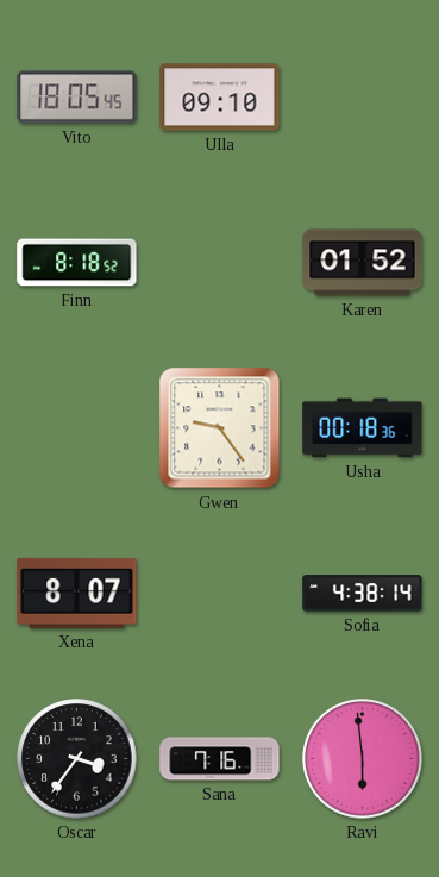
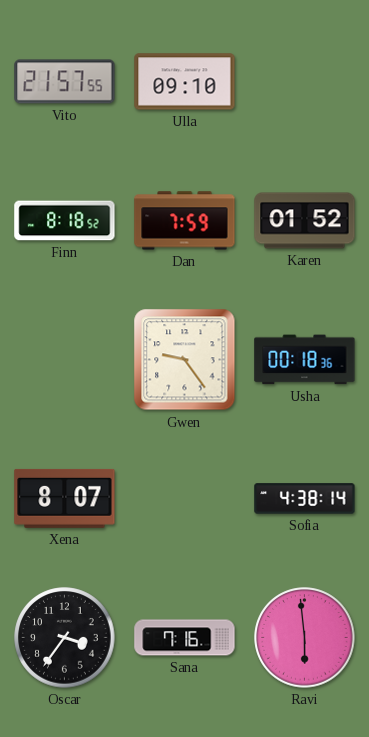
Vito: 18:05 -> 21:57
Dan: none -> 7:59
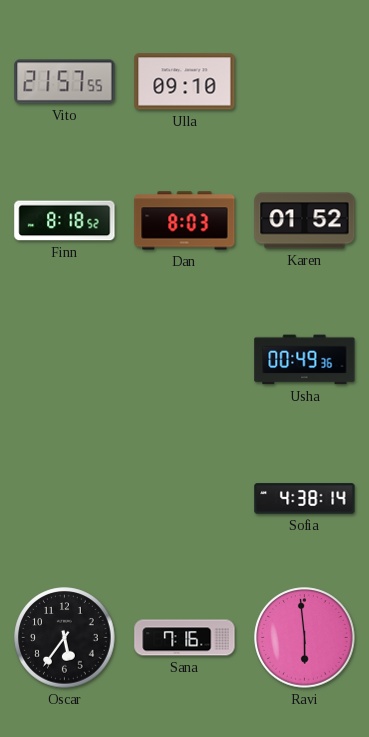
Dan: 7:59 -> 8:03
Gwen: 9:24 -> none
Usha: 00:18 -> 00:49
Xena: 8:07 -> none
Oscar: 3:36 -> 5:36
